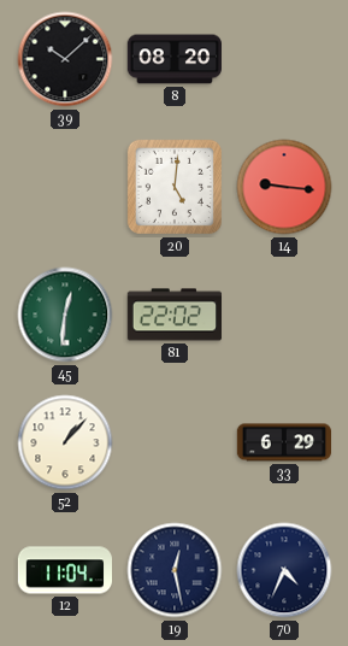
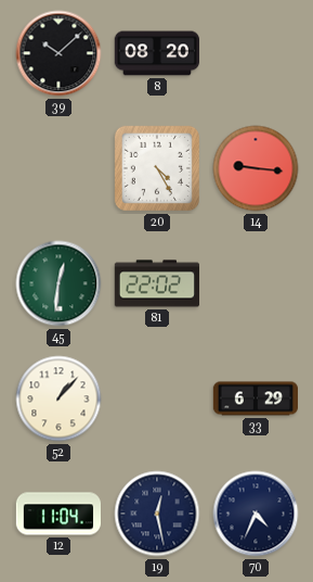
20: 5:01 -> 4:25
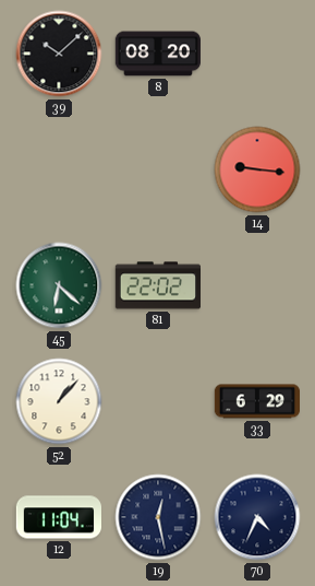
20: 4:25 -> none
45: 12:31 -> 6:22
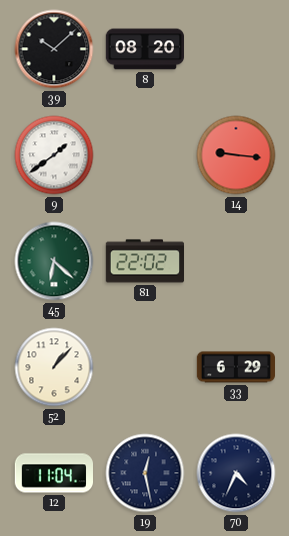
9: none -> 1:39
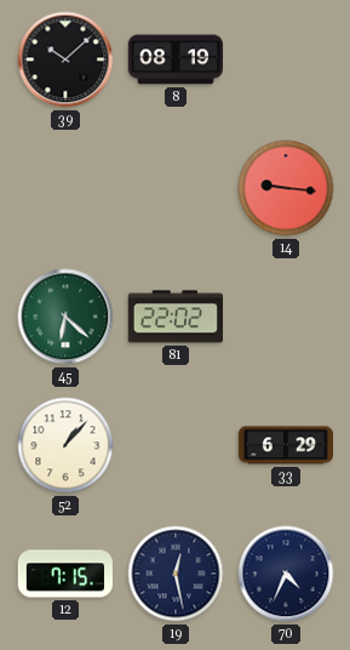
8: 08:20 -> 08:19
9: 1:39 -> none
12: 11:04 -> 7:15
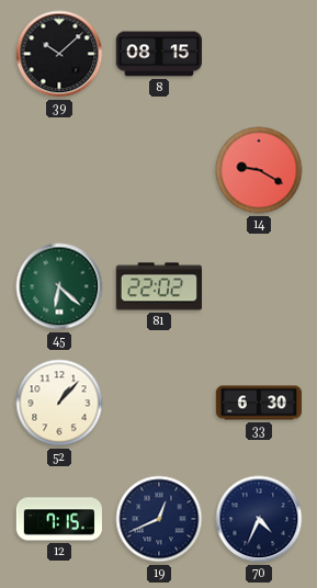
8: 08:19 -> 08:15
14: 9:16 -> 9:20
33: 6:29 -> 6:30
19: 12:28 -> 12:41
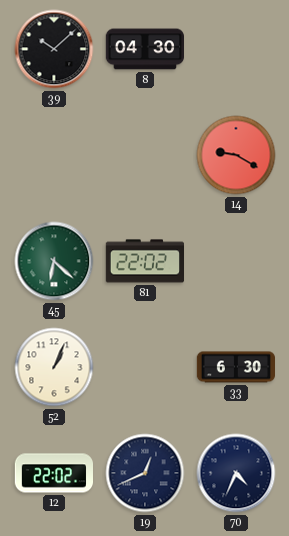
8: 08:15 -> 04:30
52: 1:07 -> 1:04
12: 7:15 -> 22:02
